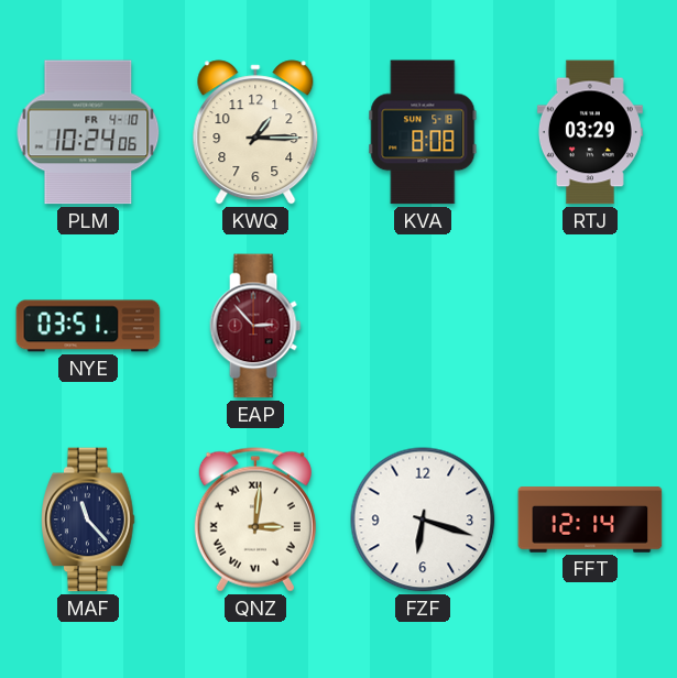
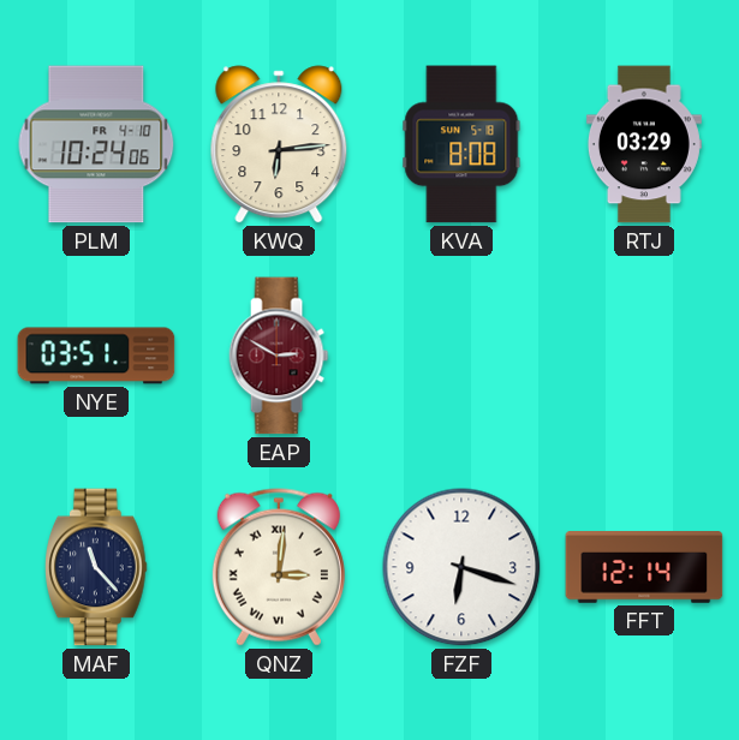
KWQ: 1:15 -> 6:14
EAP: 2:53 -> 2:50
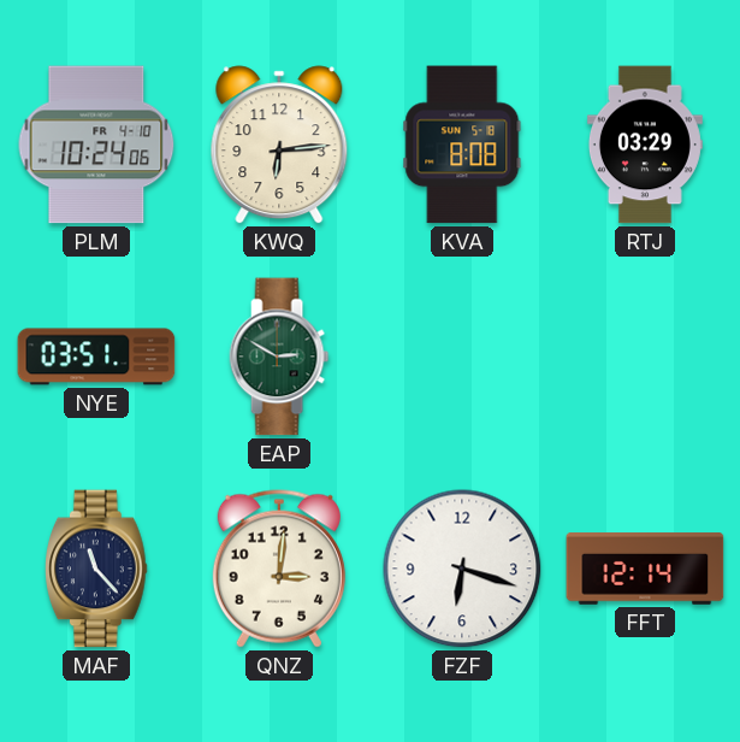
EAP dial: burgundy -> green
QNZ numerals: Roman -> Arabic
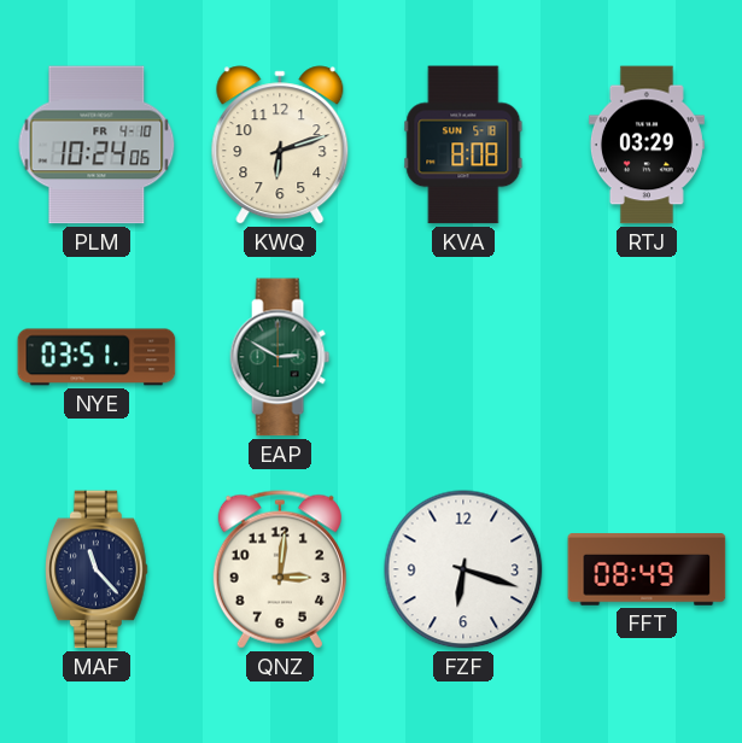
KWQ: 6:14 -> 6:12
FFT: 12:14 -> 08:49
